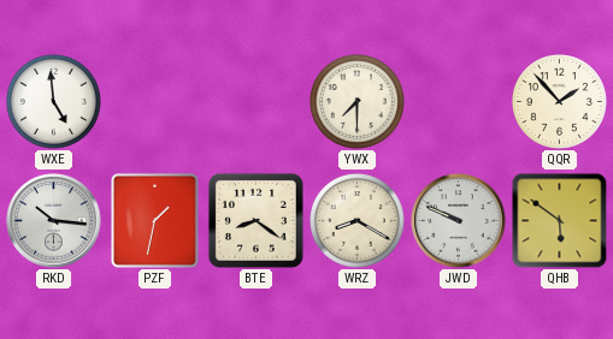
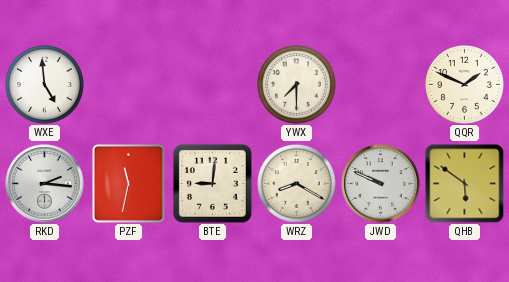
QQR: 1:53 -> 1:49
RKD: 10:16 -> 2:16
PZF: 1:32 -> 11:32
BTE: 8:21 -> 9:01
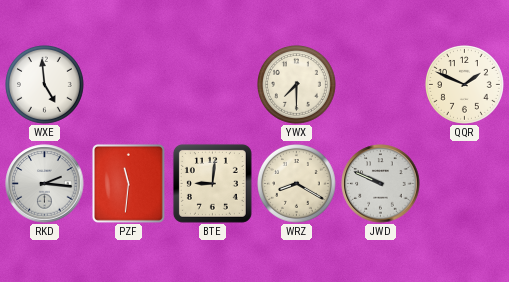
PZF: 11:32 -> 11:31
QHB: 5:51 -> none
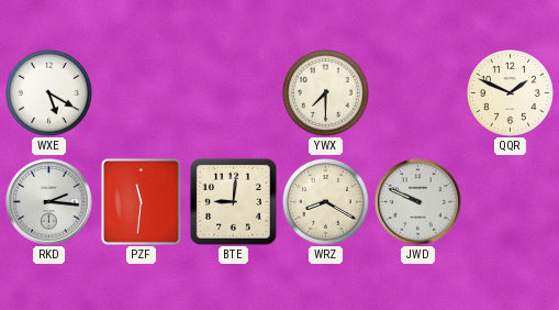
WXE: 4:59 -> 5:20
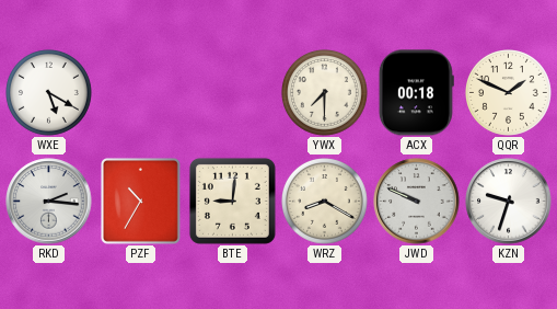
ACX: none -> 00:18
PZF: 11:31 -> 10:35
KZN: none -> 9:33
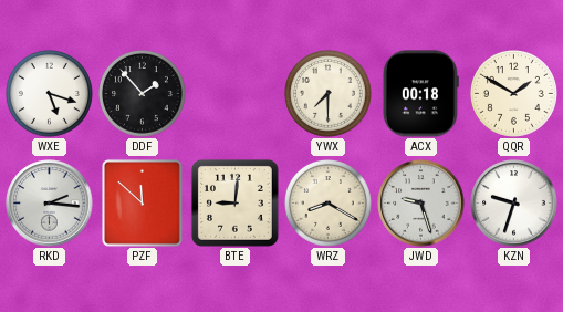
WXE: 5:20 -> 5:18
DDF: none -> 1:53
QQR: 1:49 -> 1:50
PZF: 10:35 -> 11:52
JWD: 9:49 -> 9:27
